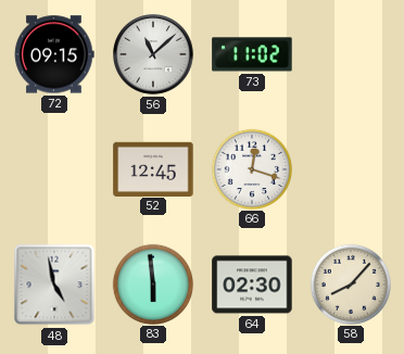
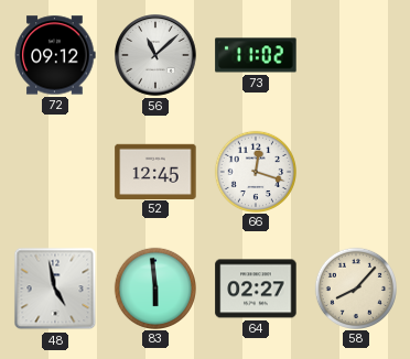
72: 09:15 -> 09:12
64: 02:30 -> 02:27
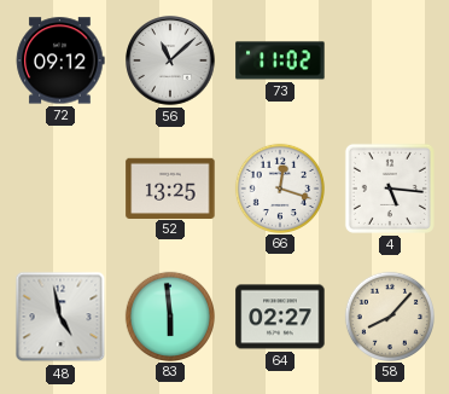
52: 12:45 -> 13:25
4: none -> 5:16
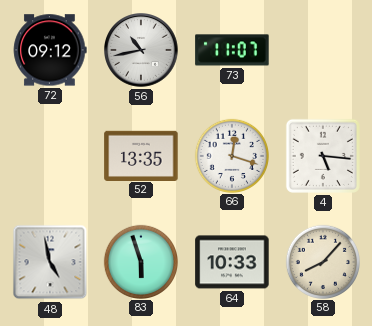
56: 11:08 -> 10:43
73: 11:02 -> 11:07
52: 13:25 -> 13:35
83: 5:59 -> 5:57
64: 02:27 -> 10:33
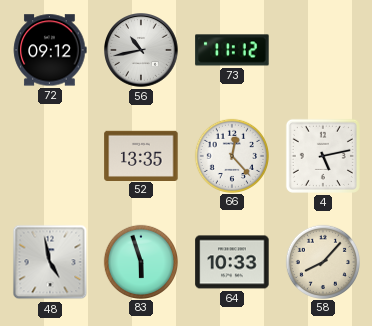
73: 11:07 -> 11:12
66: 12:18 -> 12:23
4: 5:16 -> 5:13
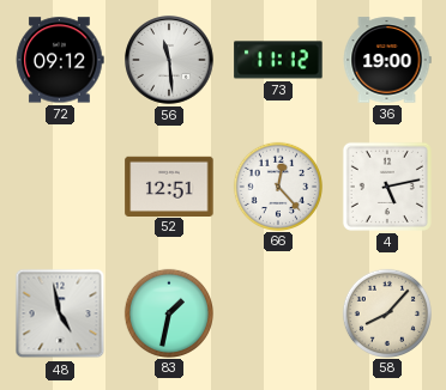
56: 10:43 -> 11:29
36: none -> 19:00
52: 13:35 -> 12:51
83: 5:57 -> 1:32
64: 10:33 -> none
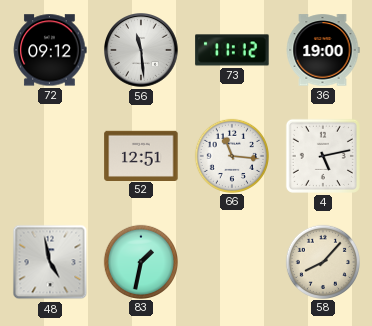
66: 12:23 -> 11:16
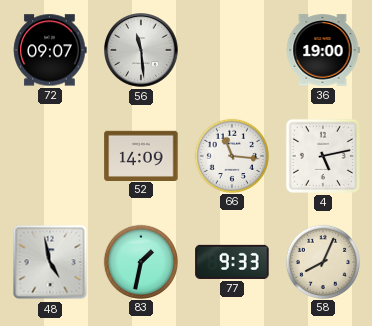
72: 09:12 -> 09:07
73: 11:12 -> none
52: 12:51 -> 14:09
77: none -> 9:33
58: 8:07 -> 8:04
